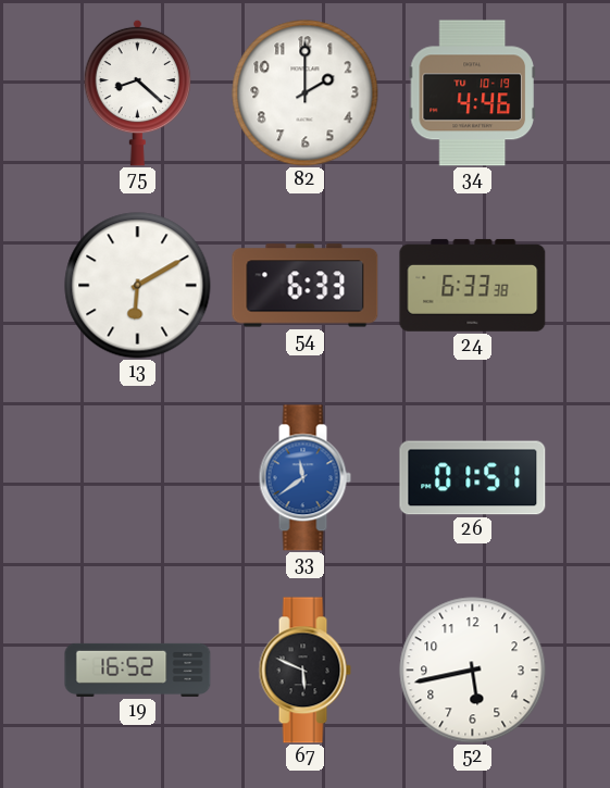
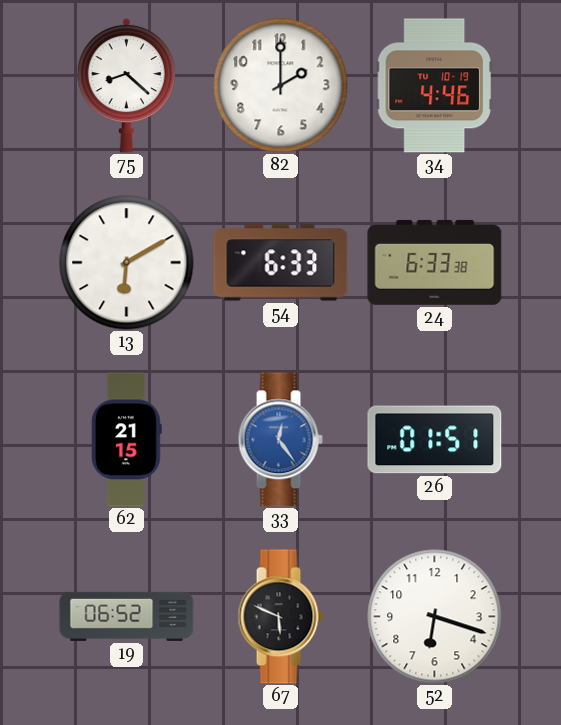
62: none -> 21:15
33: 11:39 -> 12:24
19: 16:52 -> 06:52
52: 5:43 -> 6:18
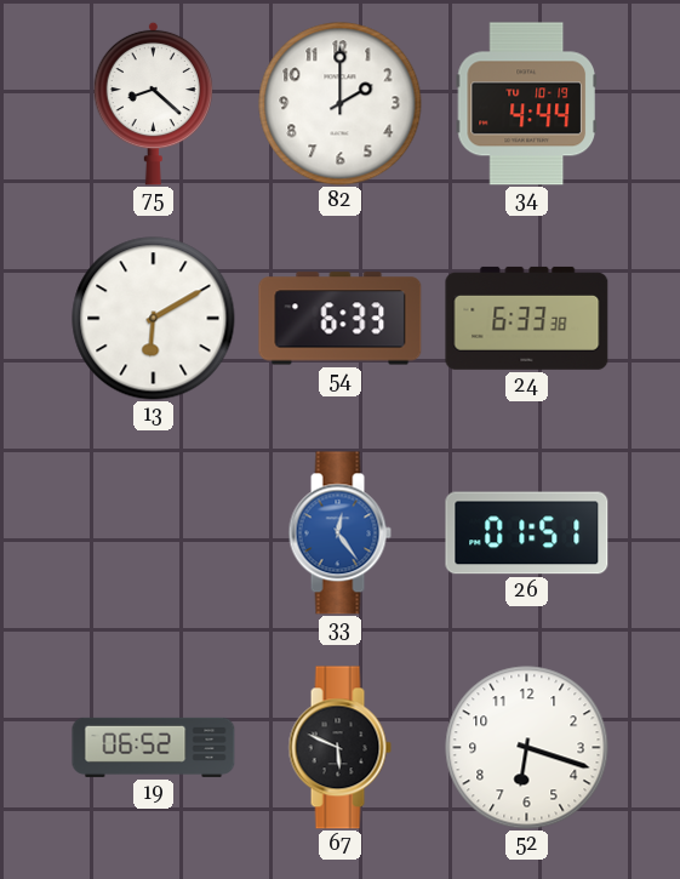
34: 4:46 -> 4:44
62: 21:15 -> none
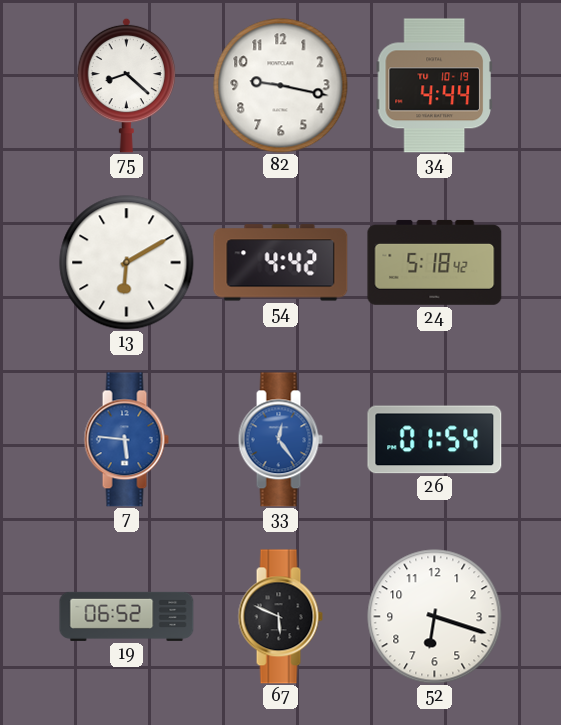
82: 2:00 -> 9:17
54: 6:33 -> 4:42
24: 6:33 -> 5:18
7: none -> 5:46
26: 01:51 -> 01:54
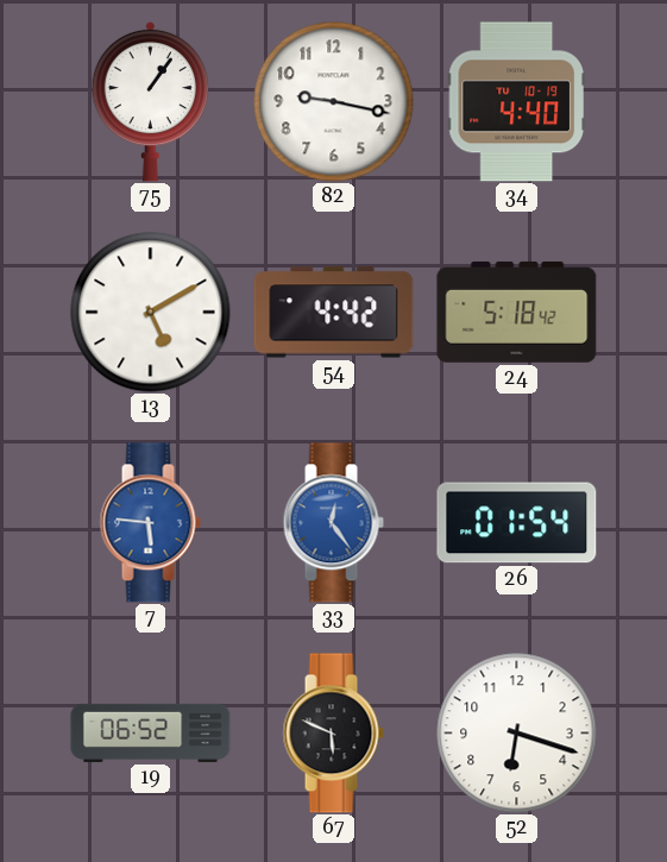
75: 8:22 -> 1:06
34: 4:44 -> 4:40
13: 6:10 -> 5:10
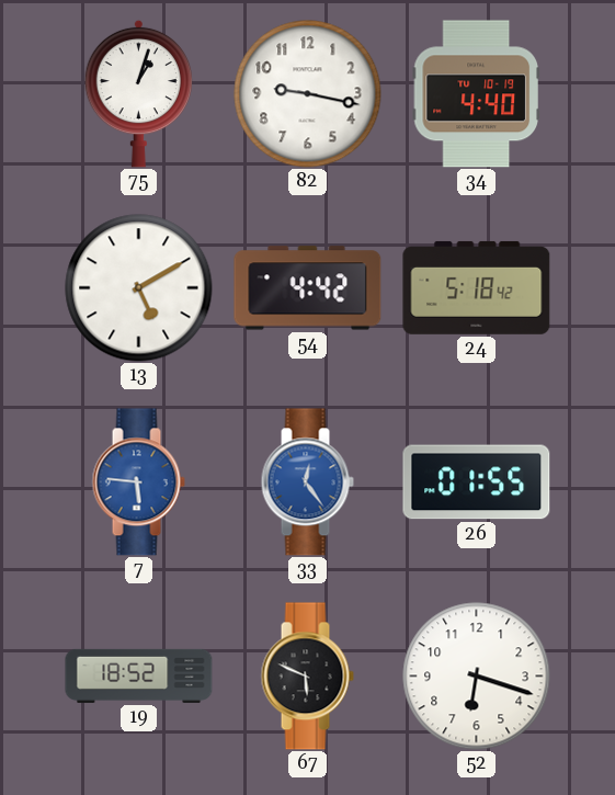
75: 1:06 -> 1:03
26: 01:54 -> 01:55
19: 06:52 -> 18:52
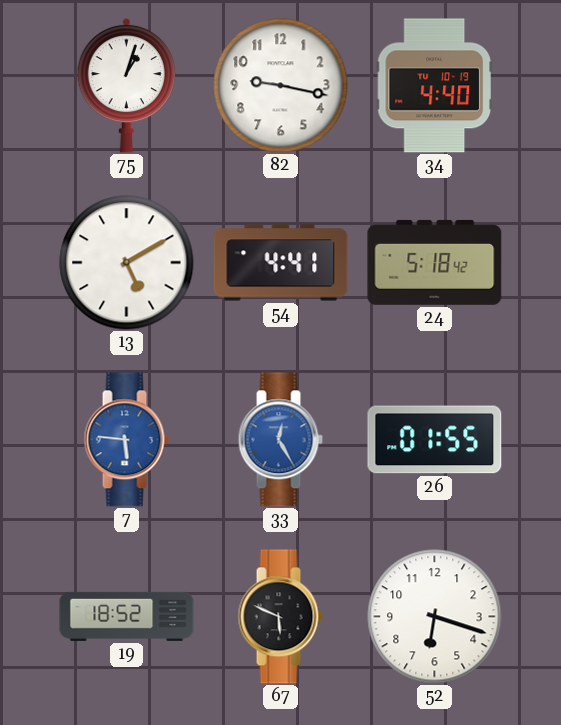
54: 4:42 -> 4:41
33: 12:24 -> 12:25
